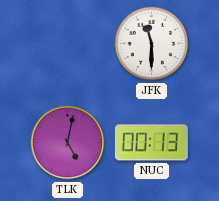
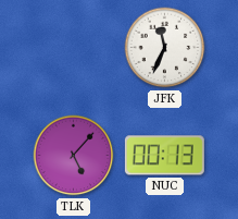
JFK: 11:30 -> 11:34
TLK: 5:02 -> 5:07
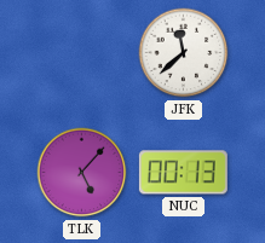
JFK: 11:34 -> 11:38
